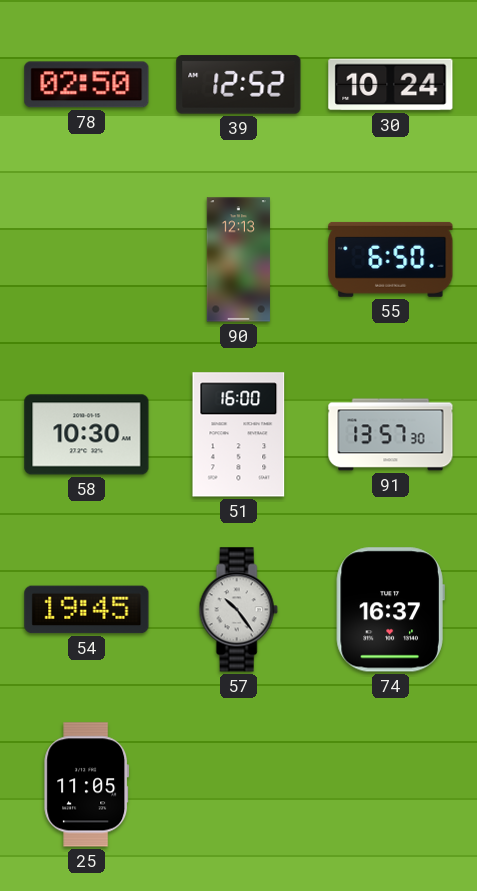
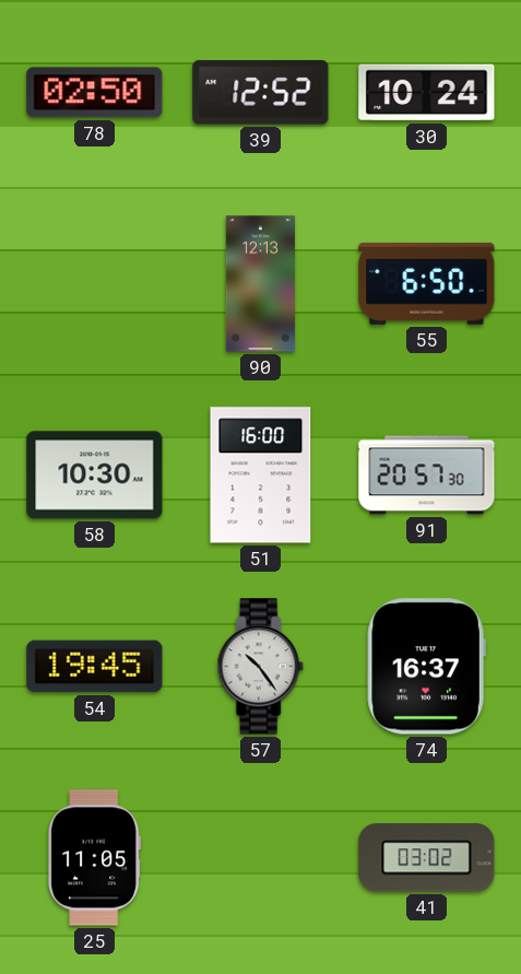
91: 13:57 -> 20:57
41: none -> 03:02
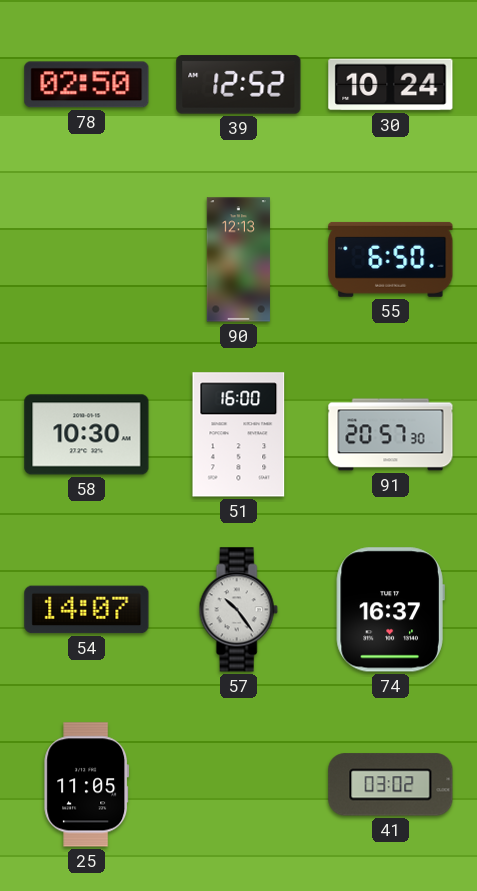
54: 19:45 -> 14:07
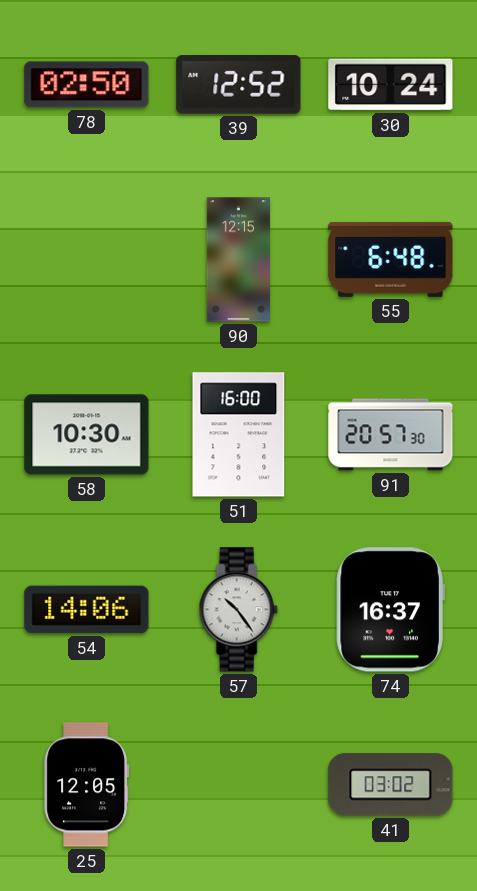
90: 12:13 -> 12:15
55: 6:50 -> 6:48
54: 14:07 -> 14:06
25: 11:05 -> 12:05
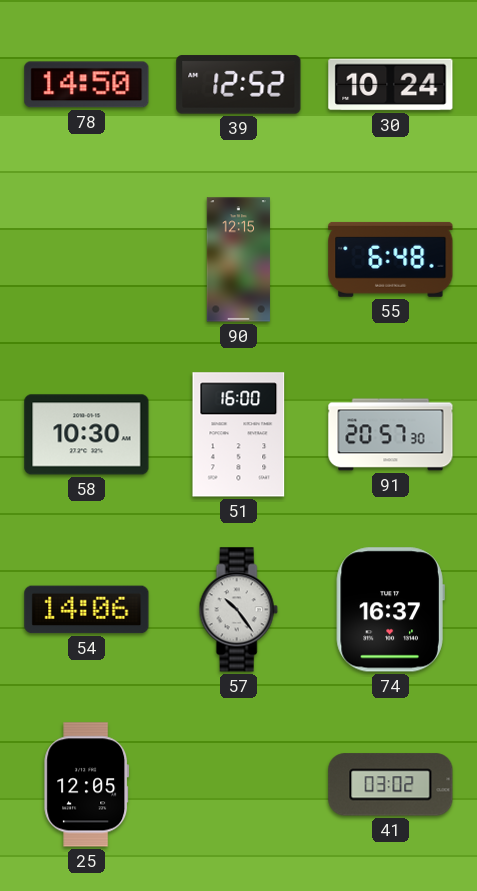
78: 02:50 -> 14:50
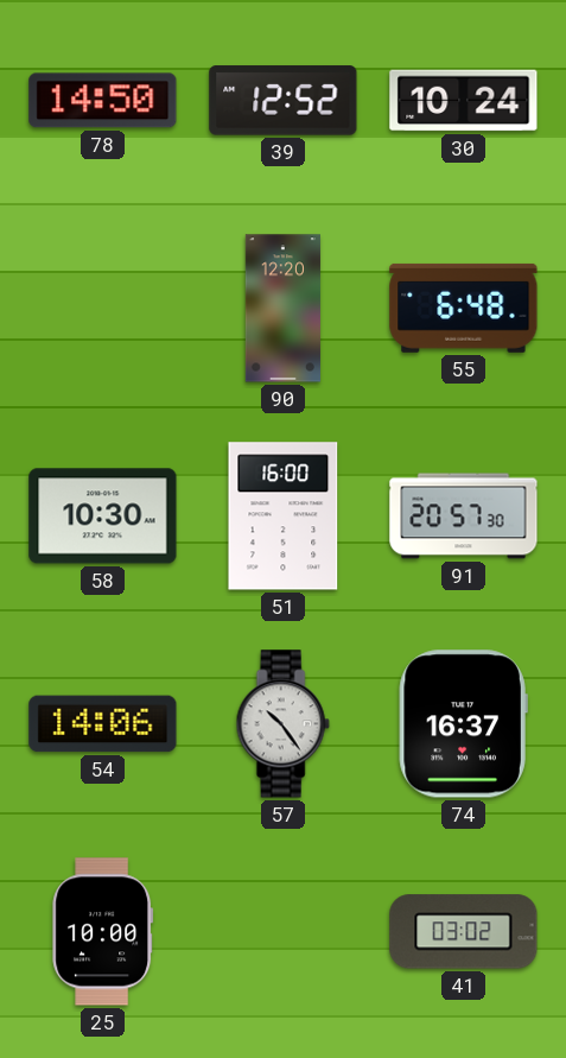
90: 12:15 -> 12:20
25: 12:05 -> 10:00
